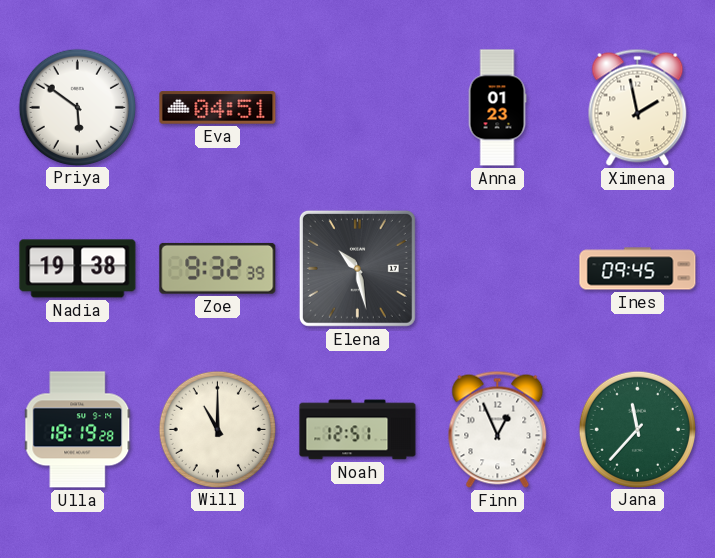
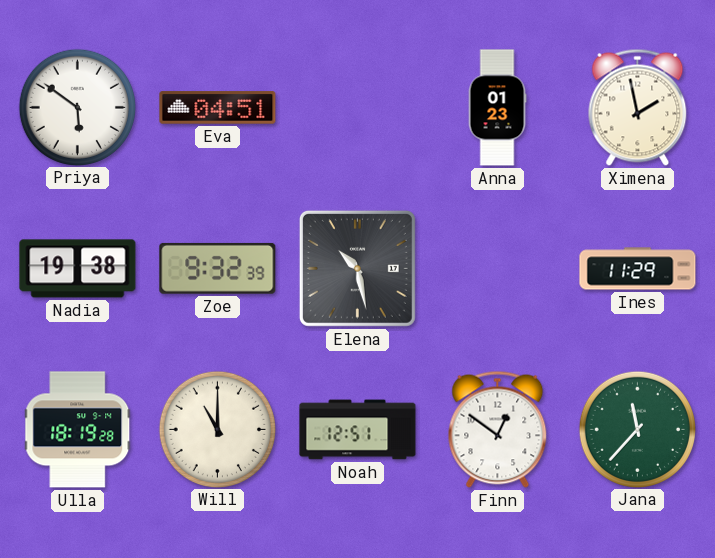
Ines: 09:45 -> 11:29
Finn: 12:56 -> 12:51
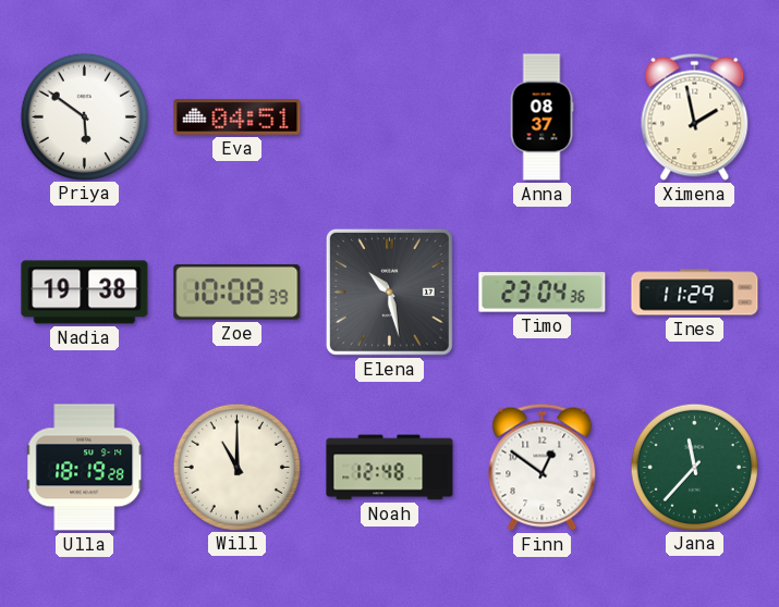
Anna: 01:23 -> 08:37
Zoe: 9:32 -> 10:08
Timo: none -> 23:04
Noah: 12:51 -> 12:48
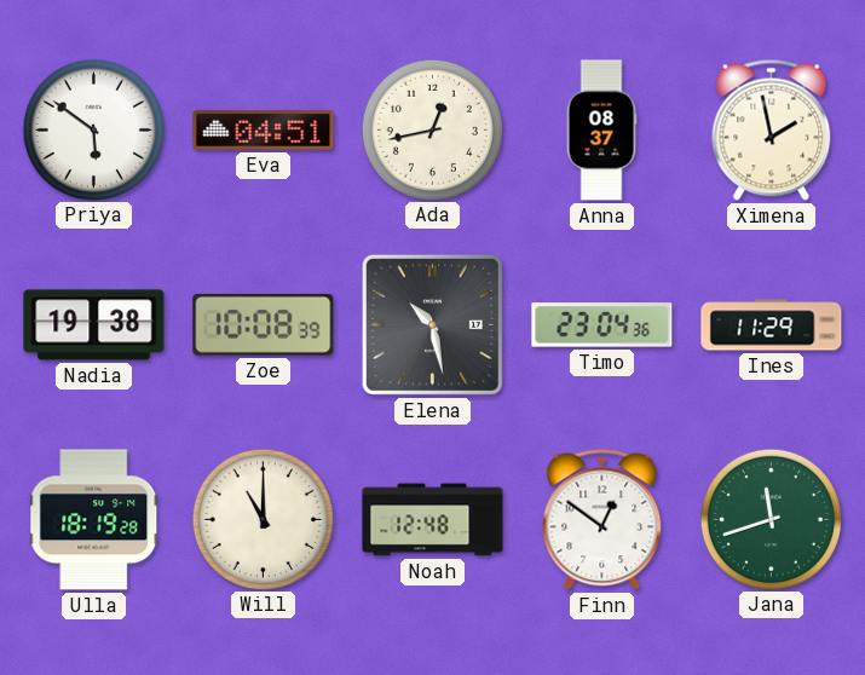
Ada: none -> 12:43
Jana: 11:37 -> 11:42
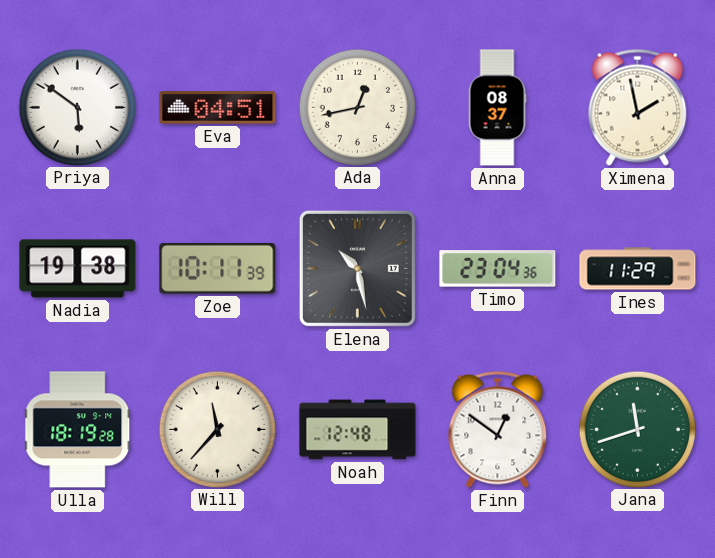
Zoe: 10:08 -> 10:11
Will: 11:00 -> 11:37
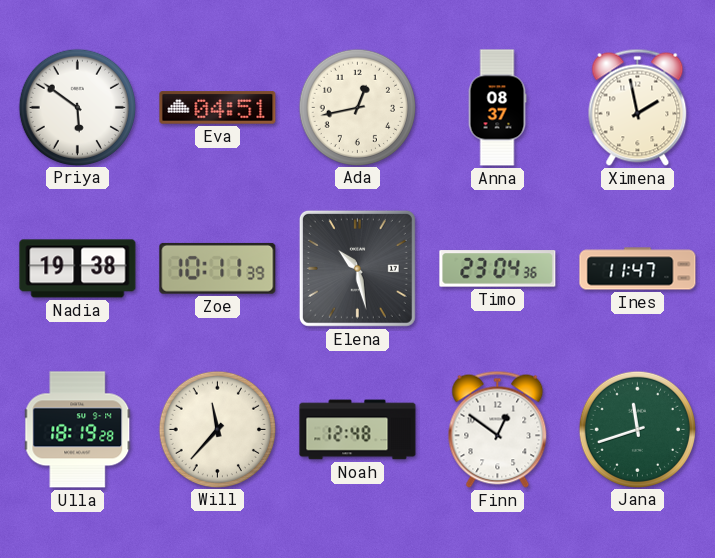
Ines: 11:29 -> 11:47
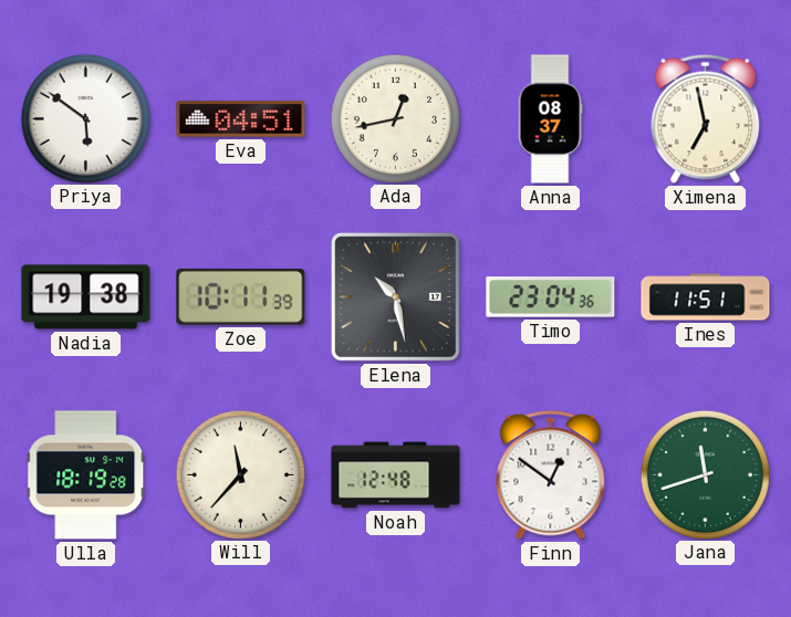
Ximena: 1:58 -> 6:58
Ines: 11:47 -> 11:51
